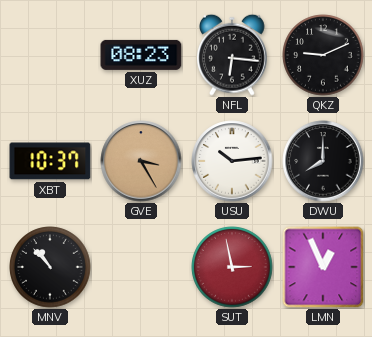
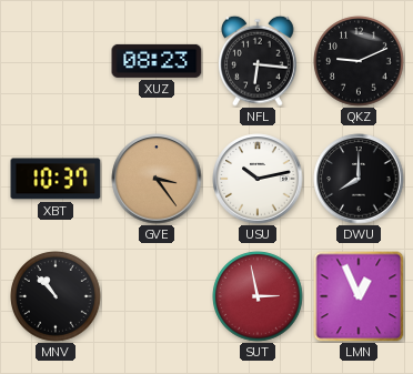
GVE: 3:25 -> 3:24
USU: 10:14 -> 10:13
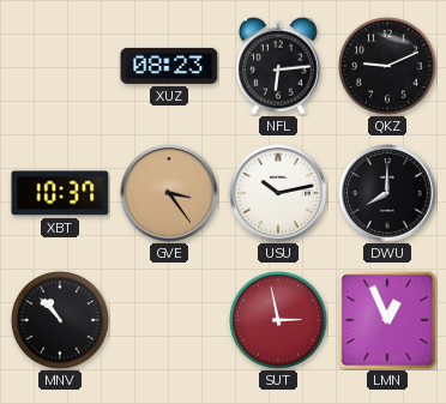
NFL: 6:16 -> 6:14
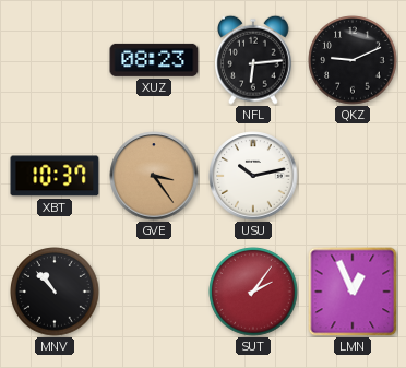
DWU: 8:00 -> none
SUT: 2:58 -> 2:06
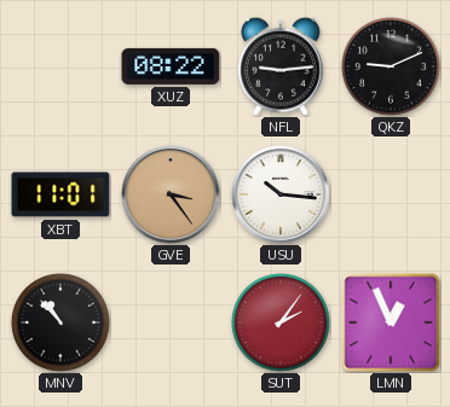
XUZ: 08:23 -> 08:22
NFL: 6:14 -> 9:14
XBT: 10:37 -> 11:01
USU: 10:13 -> 10:16
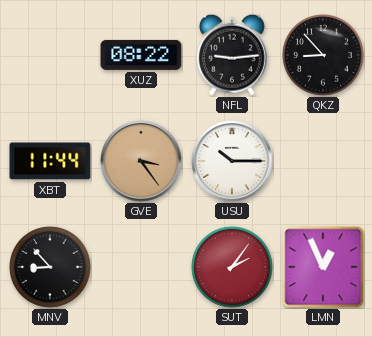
QKZ: 9:11 -> 8:53
XBT: 11:01 -> 11:44
USU: 10:16 -> 10:15
MNV: 10:53 -> 8:53
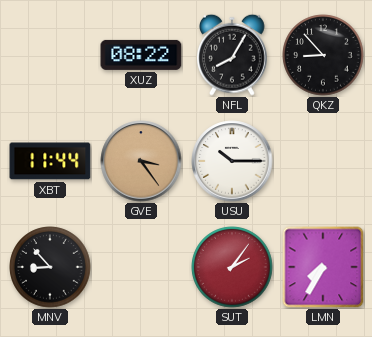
NFL: 9:14 -> 8:05
LMN: 12:56 -> 7:35
